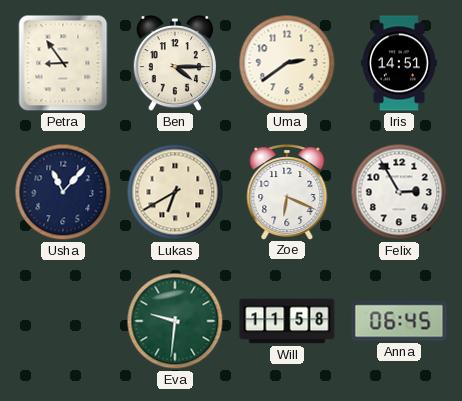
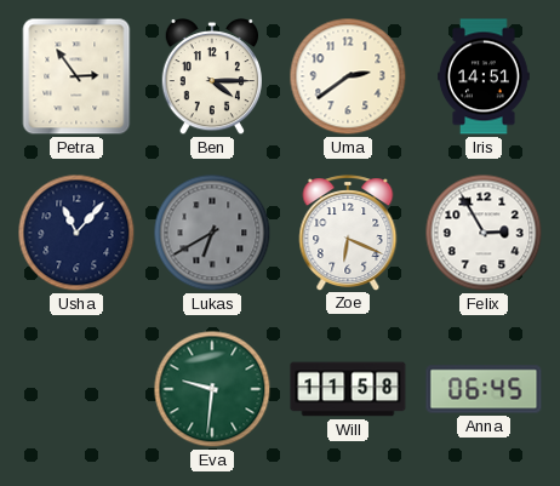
Petra: 8:54 -> 2:54
Lukas dial: cream -> grey
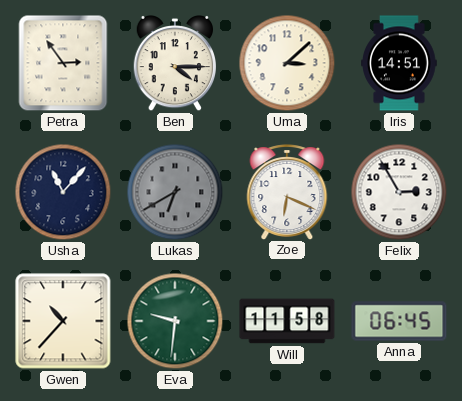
Uma: 2:39 -> 3:08
Gwen: none -> 10:37
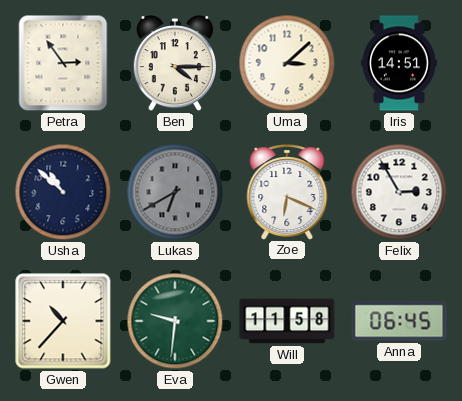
Usha: 11:07 -> 10:52
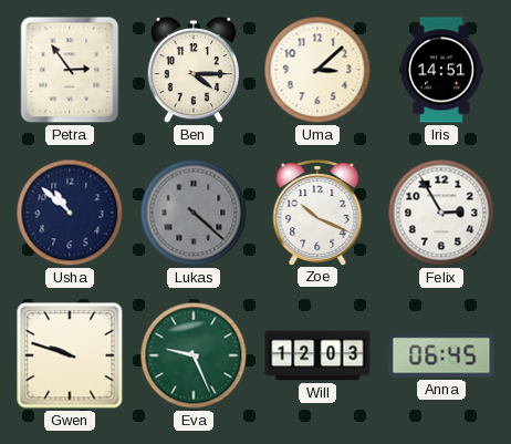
Lukas: 6:40 -> 4:22
Zoe: 6:19 -> 10:19
Gwen: 10:37 -> 9:48
Eva: 9:31 -> 9:26
Will: 11:58 -> 12:03
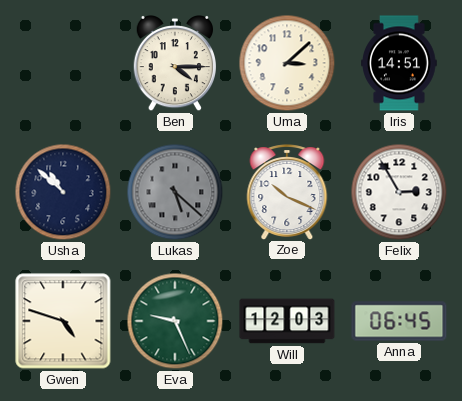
Petra: 2:54 -> none
Lukas: 4:22 -> 5:22
Gwen: 9:48 -> 4:48
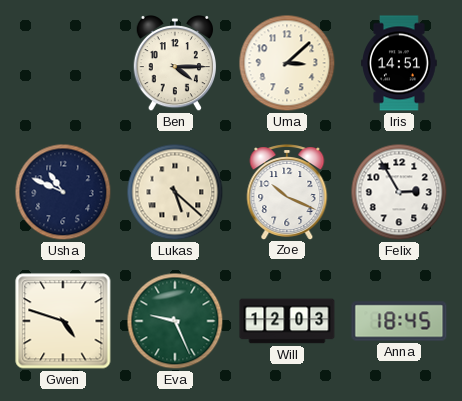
Usha: 10:52 -> 10:49
Lukas dial: grey -> cream
Anna: 06:45 -> 18:45
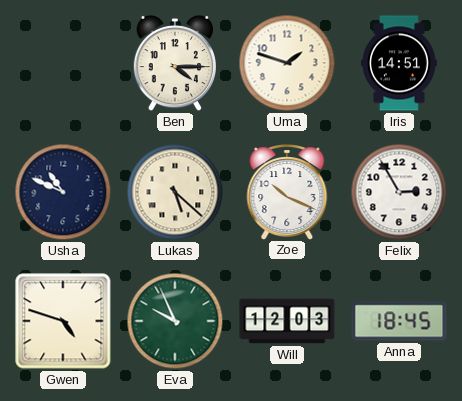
Uma: 3:08 -> 1:48
Eva: 9:26 -> 9:56
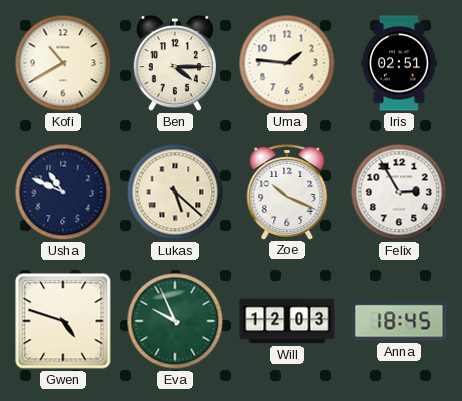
Kofi: none -> 10:40
Uma: 1:48 -> 1:46
Iris: 14:51 -> 02:51
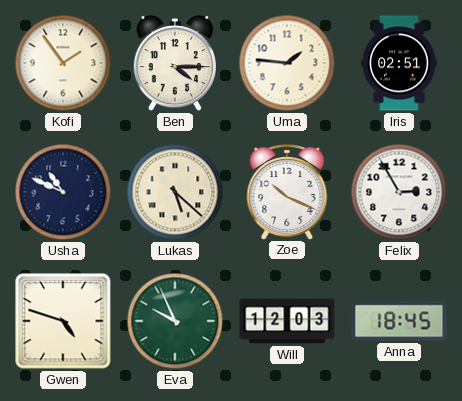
Kofi: 10:40 -> 1:54
